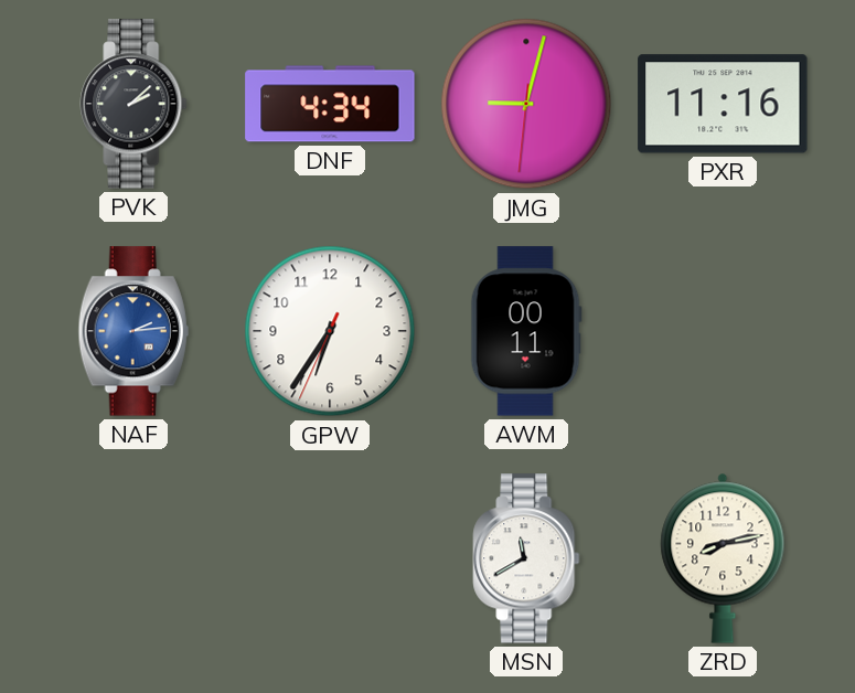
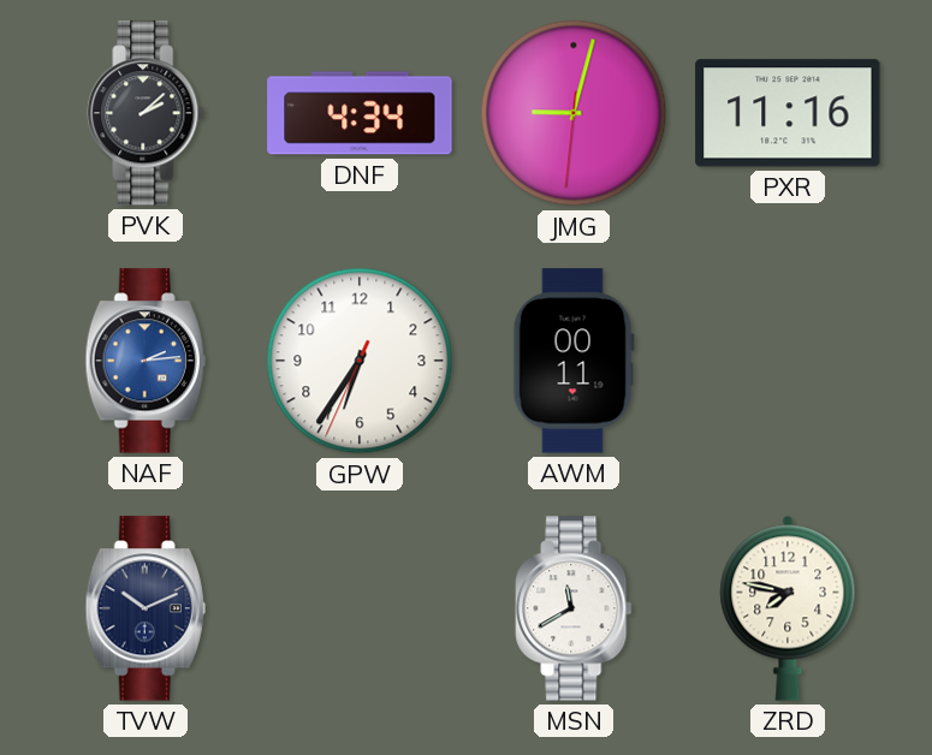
TVW: none -> 10:11
ZRD: 8:13 -> 7:47
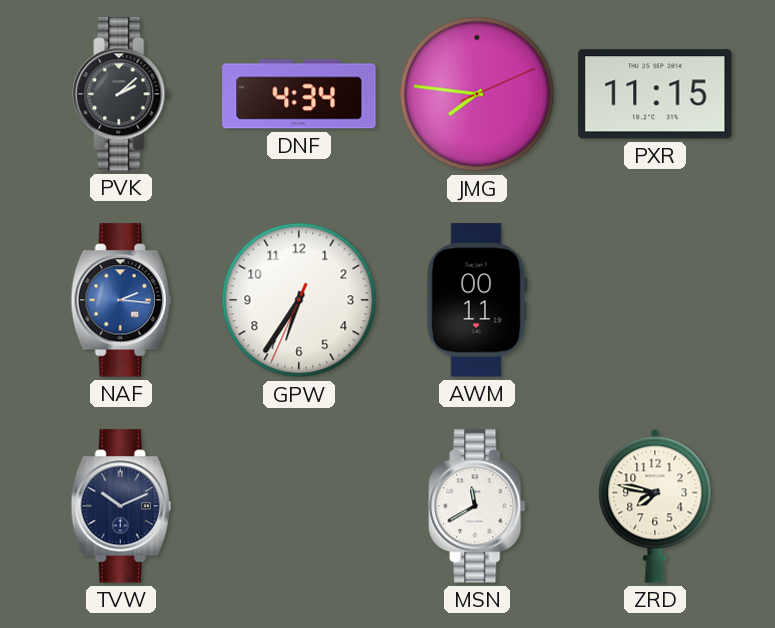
JMG: 9:02 -> 7:46
PXR: 11:16 -> 11:15
NAF: 2:14 -> 2:16
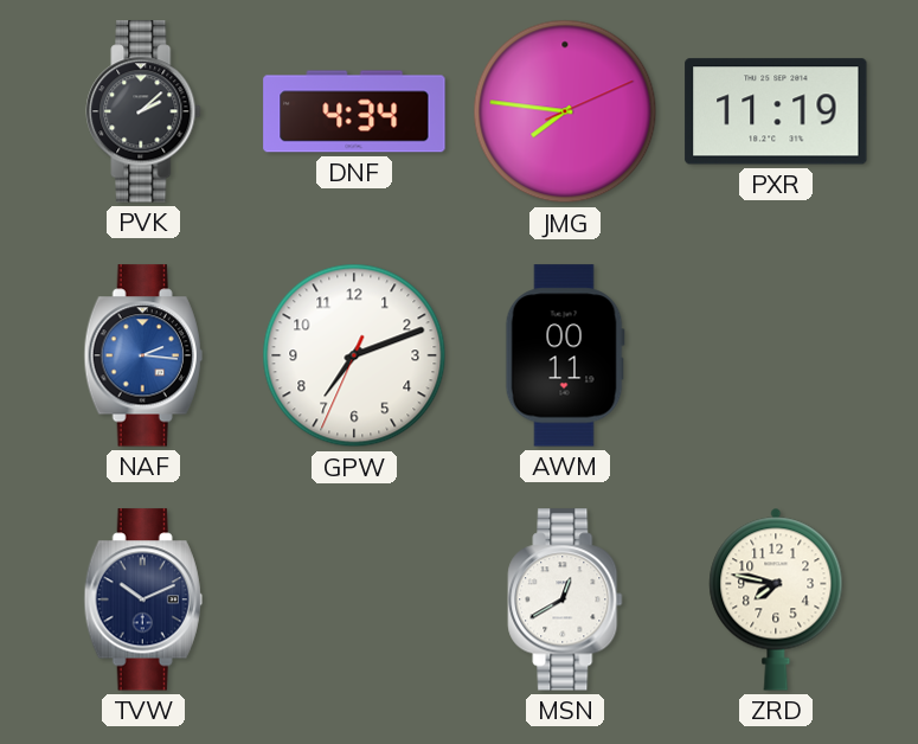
PXR: 11:15 -> 11:19
GPW: 6:35 -> 7:11
MSN: 11:40 -> 12:40
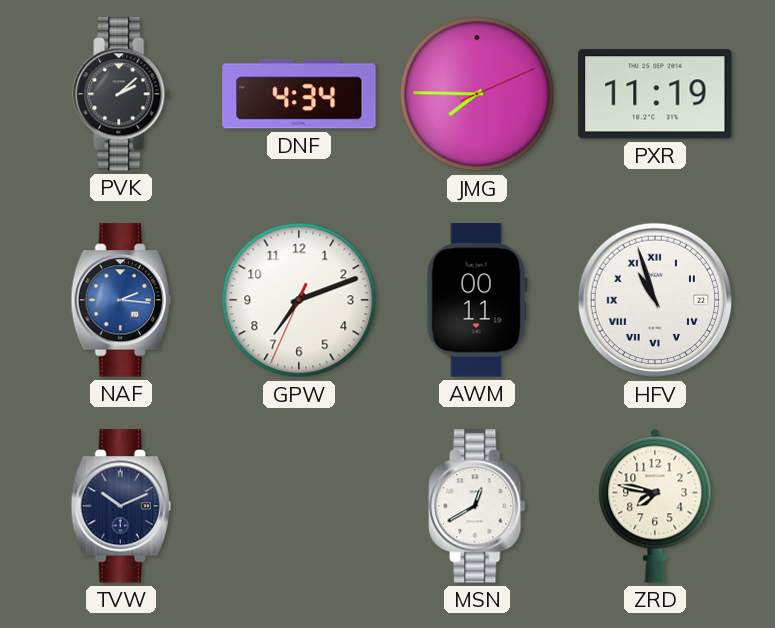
JMG: 7:46 -> 7:45
HFV: none -> 10:57
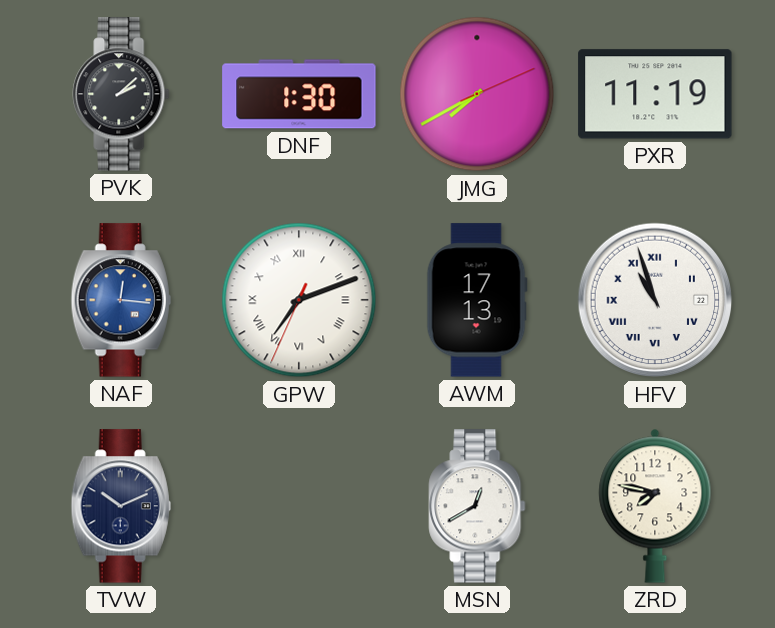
DNF: 4:34 -> 1:30
JMG: 7:45 -> 7:40
NAF: 2:16 -> 12:16
GPW numerals: Arabic -> Roman
AWM: 00:11 -> 17:13
